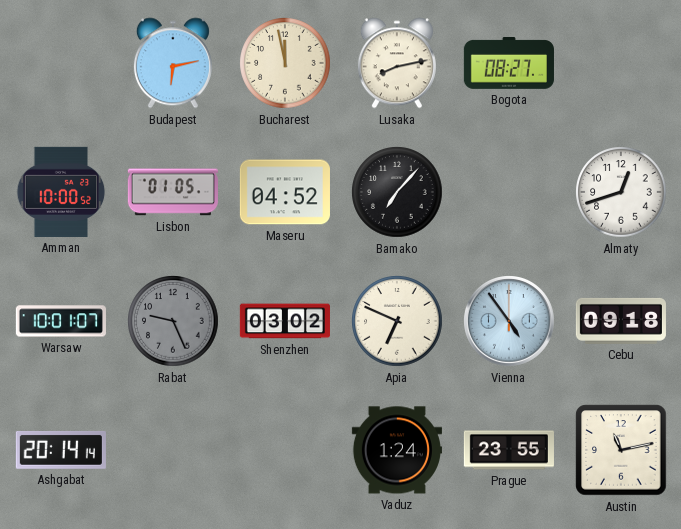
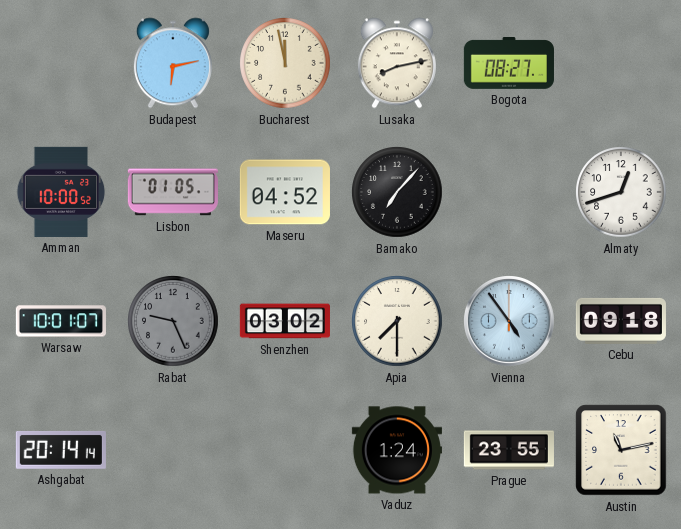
Apia: 6:49 -> 7:30
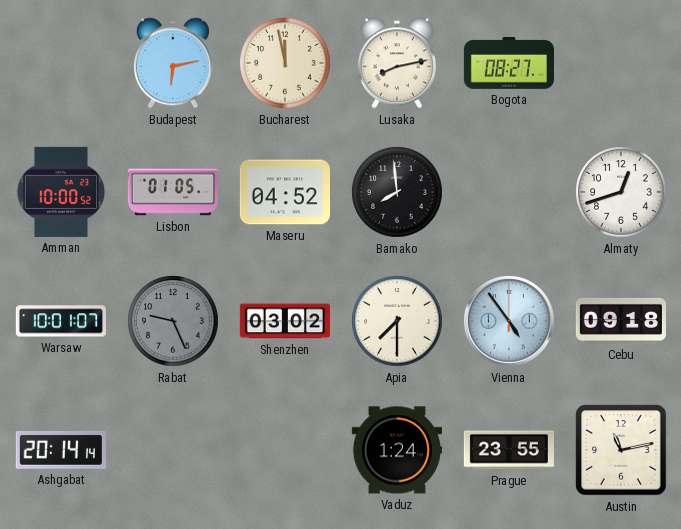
Bamako: 7:07 -> 7:59
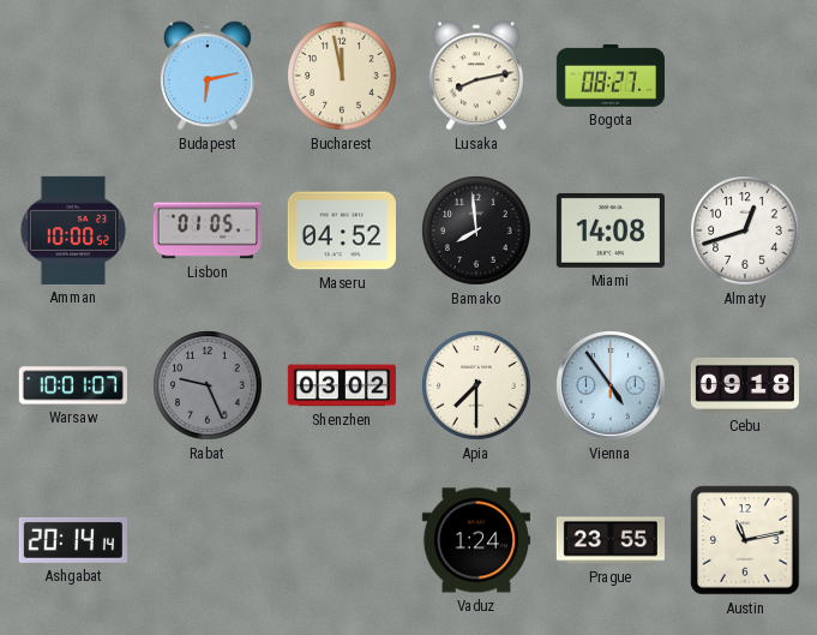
Miami: none -> 14:08
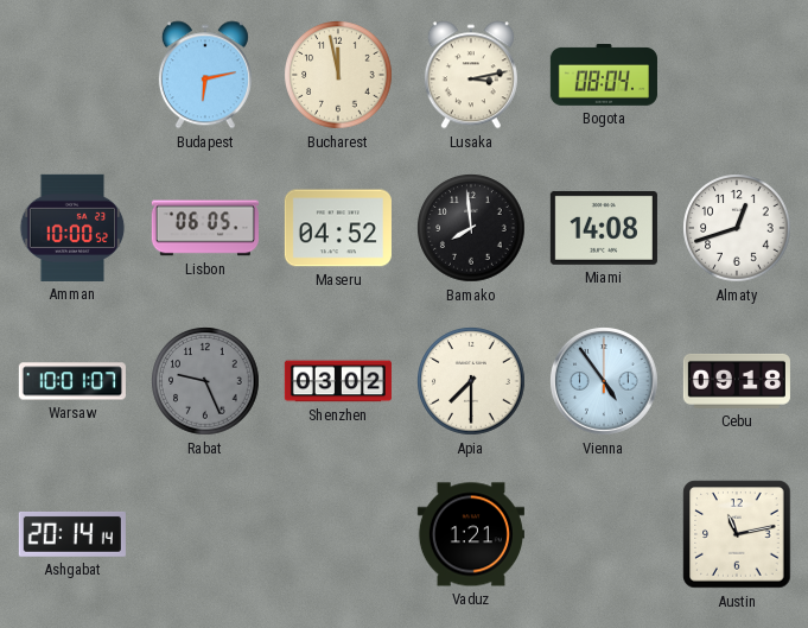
Lusaka: 8:13 -> 3:13
Bogota: 08:27 -> 08:04
Lisbon: 01:05 -> 06:05
Vaduz: 1:24 -> 1:21
Prague: 23:55 -> none
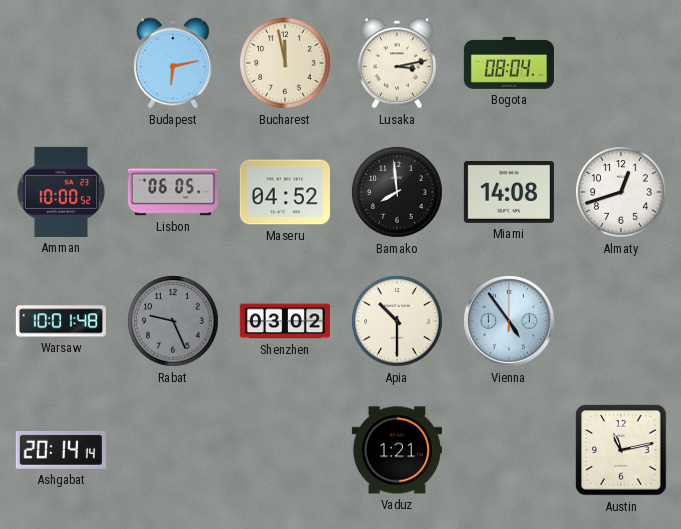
Warsaw: 10:01:07 -> 10:01:48
Apia: 7:30 -> 10:30
Cebu: 09:18 -> none
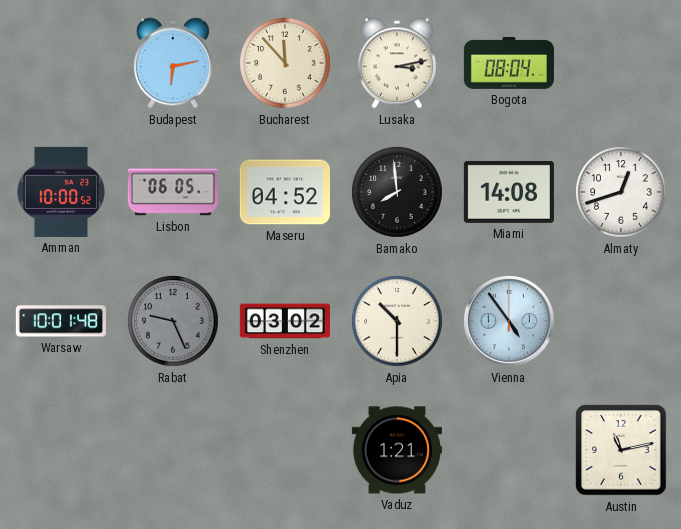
Bucharest: 11:58 -> 11:53
Ashgabat: 20:14 -> none
